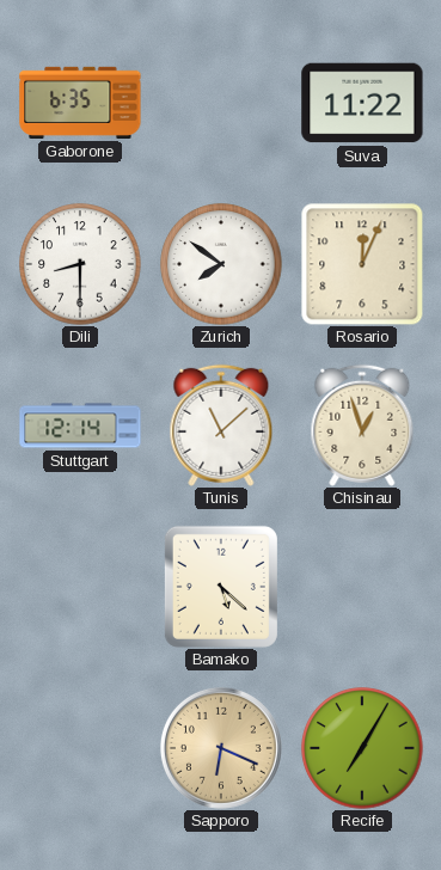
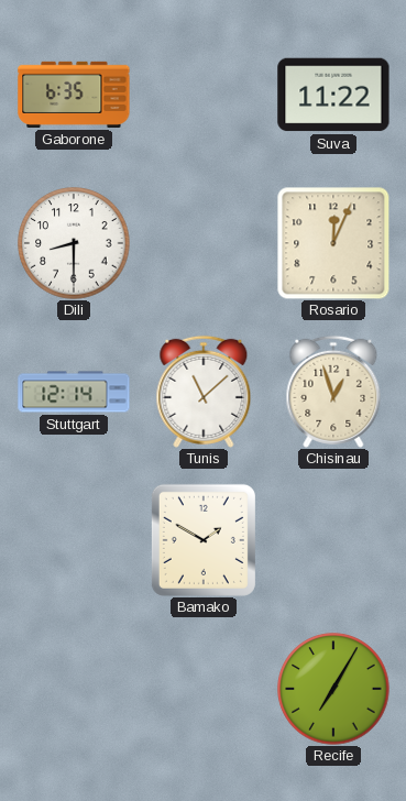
Zurich: 7:51 -> none
Bamako: 5:22 -> 1:50
Sapporo: 6:19 -> none
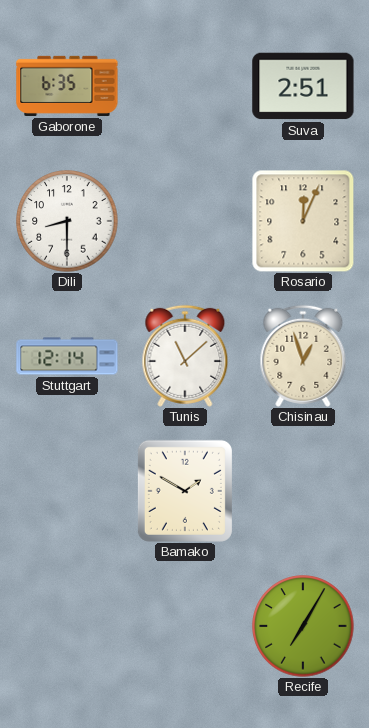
Suva: 11:22 -> 2:51
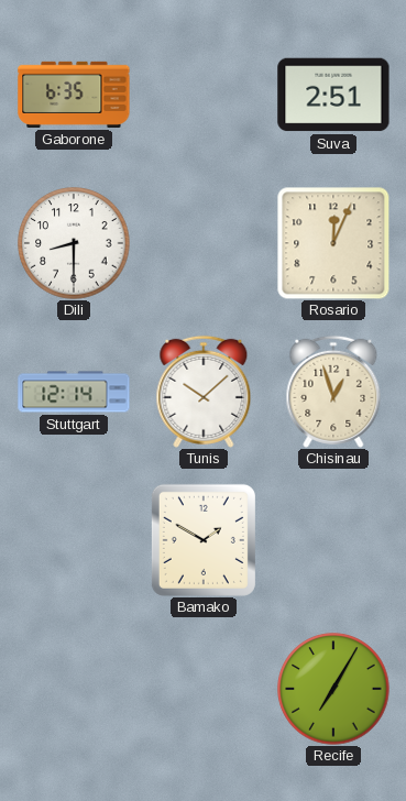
Tunis: 11:08 -> 10:08
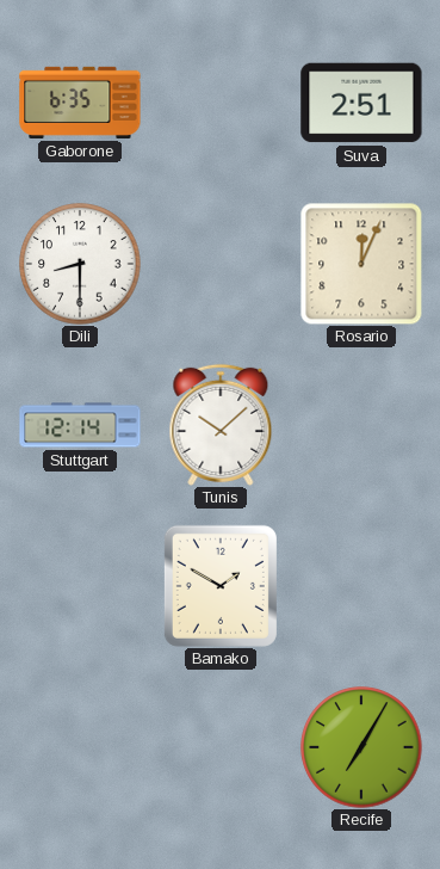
Chisinau: 12:57 -> none
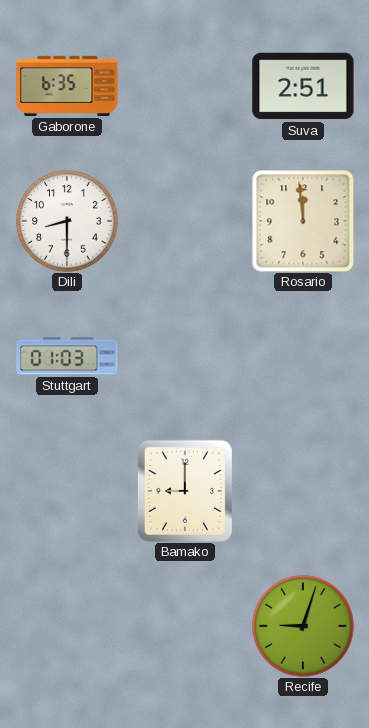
Rosario: 12:04 -> 11:59
Stuttgart: 12:14 -> 01:03
Tunis: 10:08 -> none
Bamako: 1:50 -> 9:00
Recife: 7:05 -> 9:03
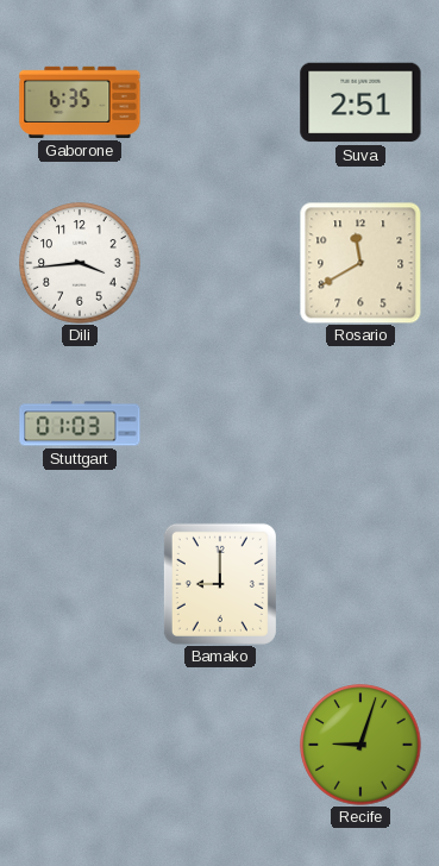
Dili: 8:30 -> 3:44
Rosario: 11:59 -> 11:40
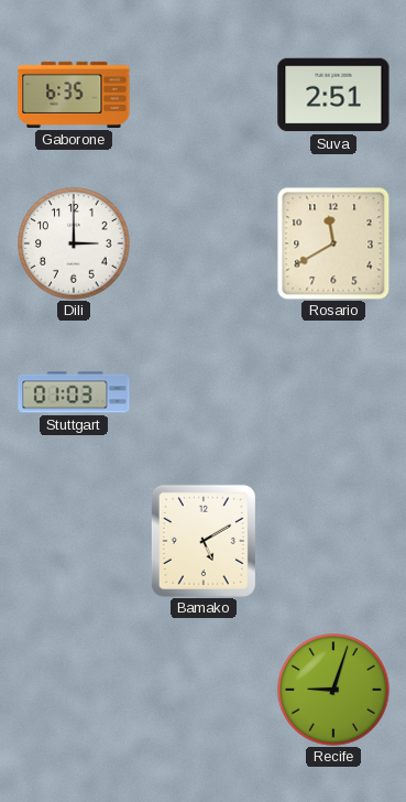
Dili: 3:44 -> 3:00
Bamako: 9:00 -> 5:10
